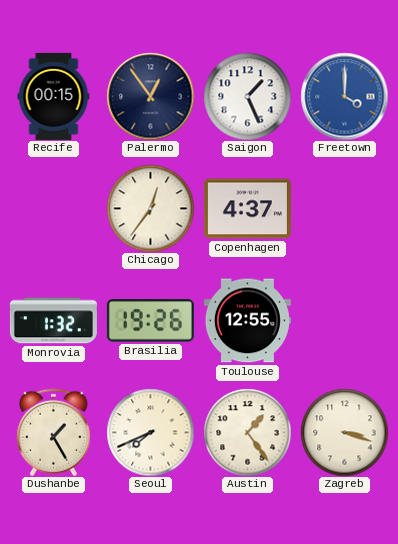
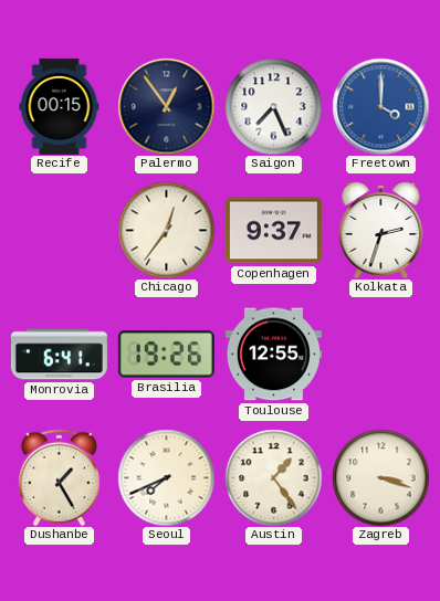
Saigon: 1:26 -> 7:26
Copenhagen: 4:37 -> 9:37
Kolkata: none -> 2:33
Monrovia: 1:32 -> 6:41
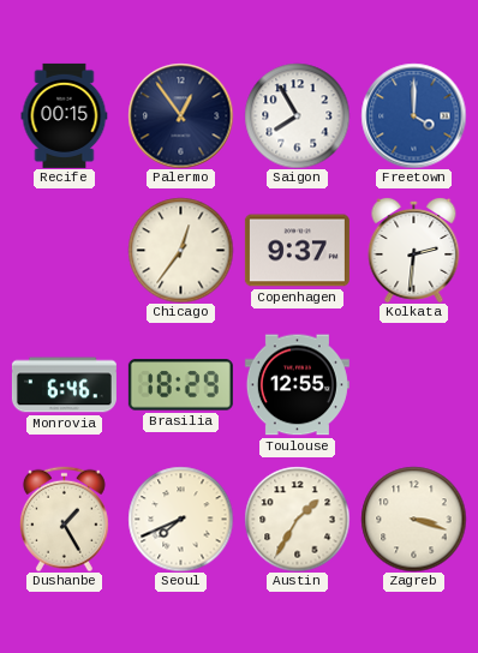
Saigon: 7:26 -> 7:55
Kolkata: 2:33 -> 2:31
Monrovia: 6:41 -> 6:46
Brasilia: 19:26 -> 18:29
Austin: 1:24 -> 1:35
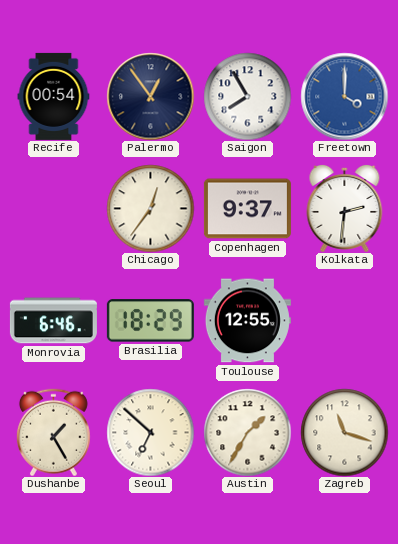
Recife: 00:15 -> 00:54
Seoul: 7:41 -> 6:52
Zagreb: 3:18 -> 11:18
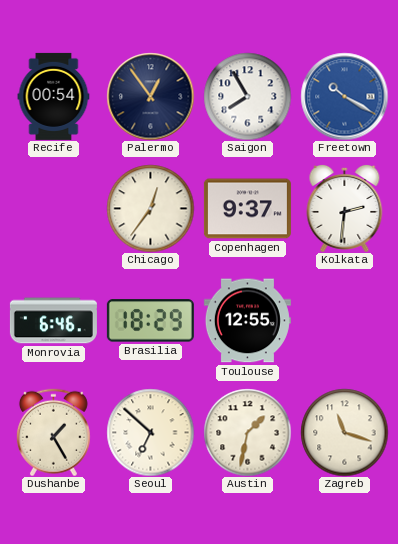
Freetown: 4:00 -> 10:20
Austin: 1:35 -> 1:32
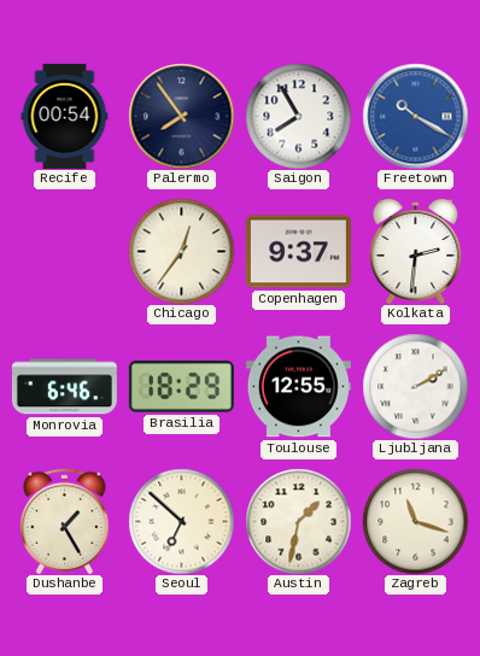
Palermo: 12:54 -> 7:54
Ljubljana: none -> 2:10
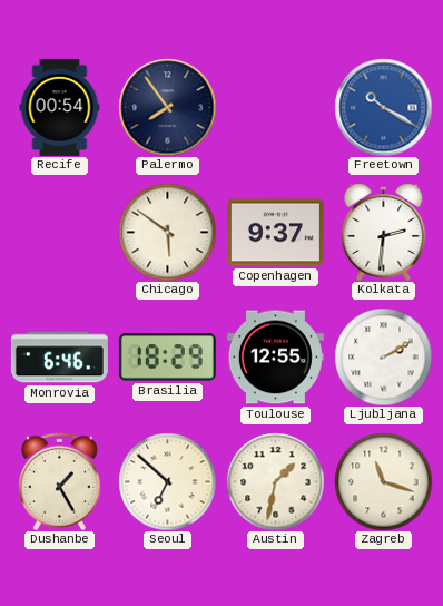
Saigon: 7:55 -> none
Chicago: 12:36 -> 5:51
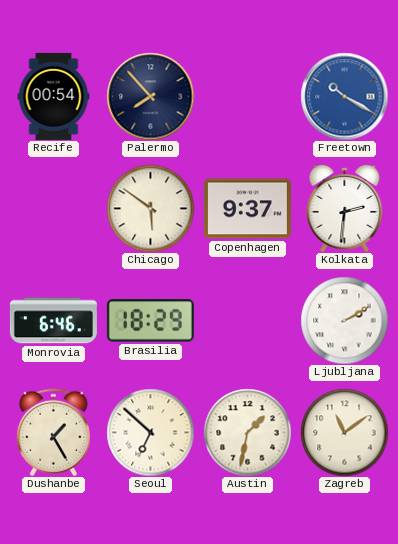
Palermo: 7:54 -> 7:53
Toulouse: 12:55 -> none
Zagreb: 11:18 -> 11:09
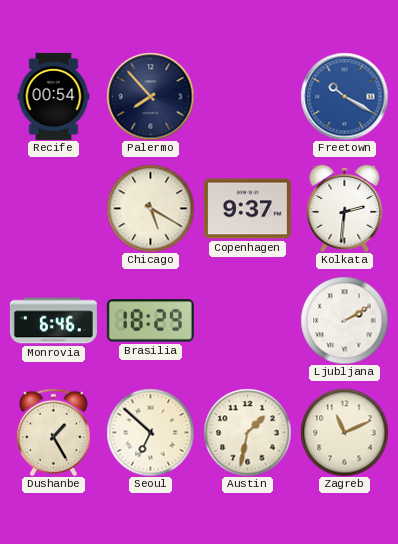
Chicago: 5:51 -> 5:20
Zagreb: 11:09 -> 11:11
